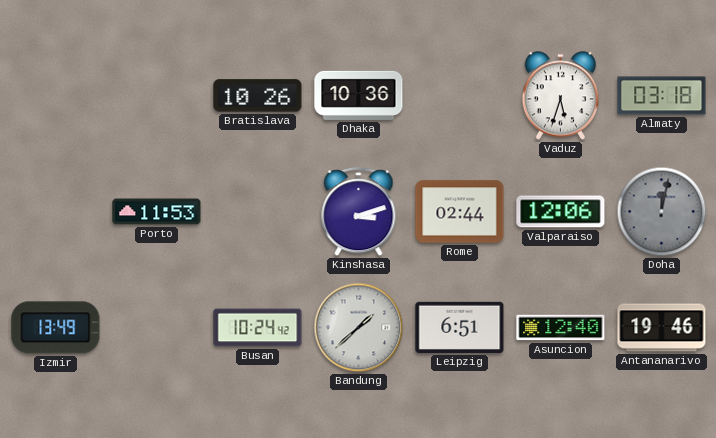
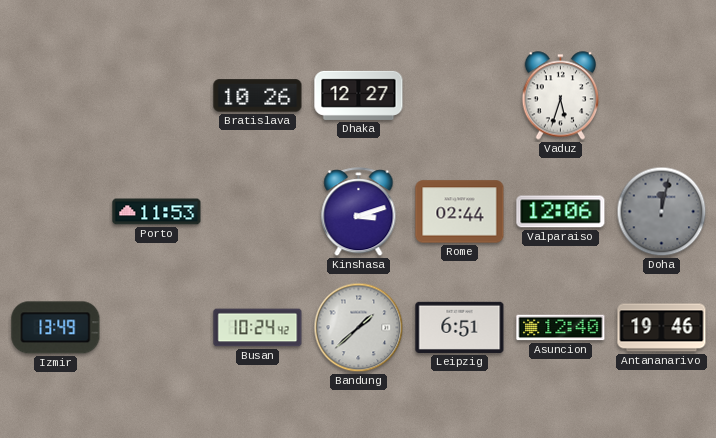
Dhaka: 10:36 -> 12:27
Almaty: 03:18 -> none
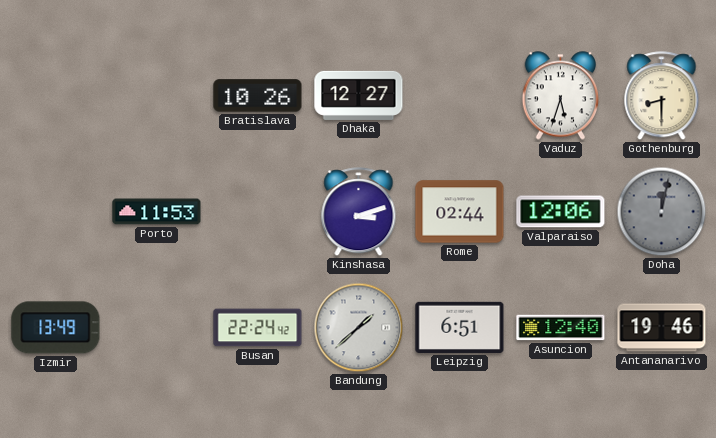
Gothenburg: none -> 8:30
Busan: 10:24 -> 22:24
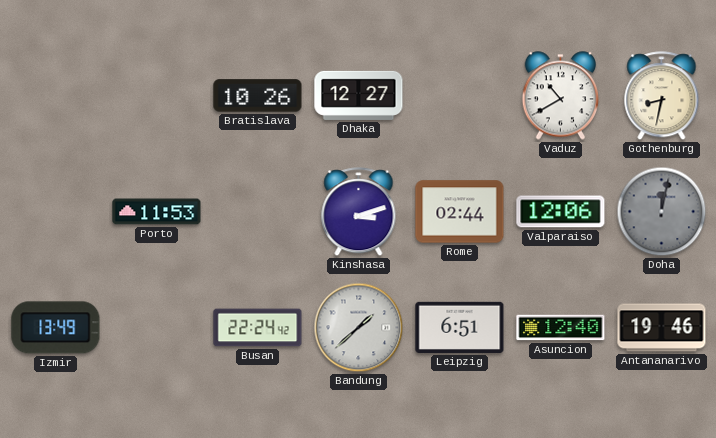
Vaduz: 5:33 -> 10:40
Gothenburg: 8:30 -> 8:32
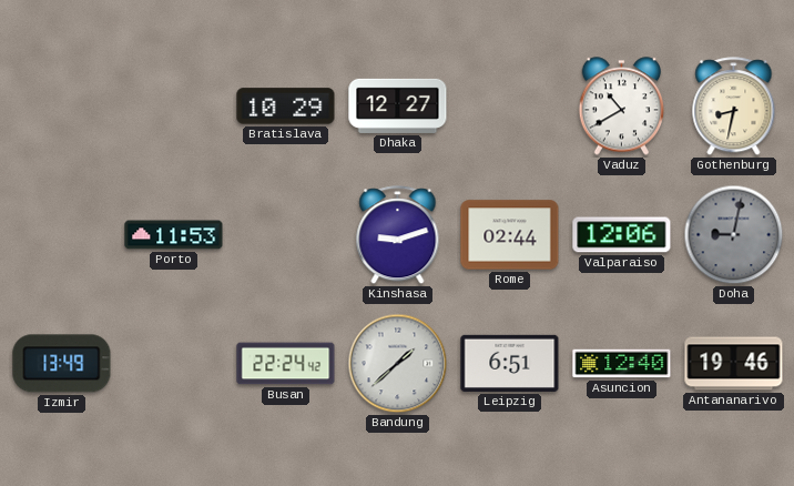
Bratislava: 10:26 -> 10:29
Kinshasa: 3:12 -> 9:12
Doha: 12:02 -> 9:02
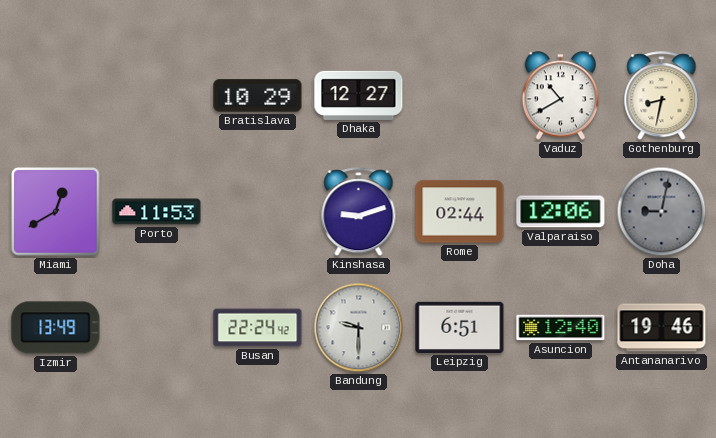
Miami: none -> 12:40
Bandung: 1:38 -> 9:30
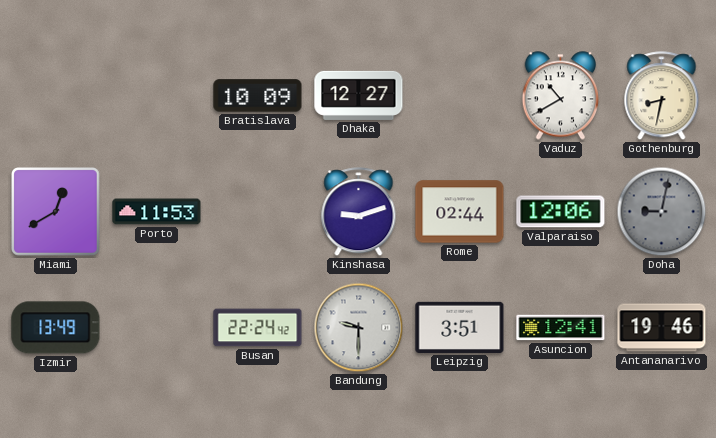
Bratislava: 10:29 -> 10:09
Leipzig: 6:51 -> 3:51
Asuncion: 12:40 -> 12:41
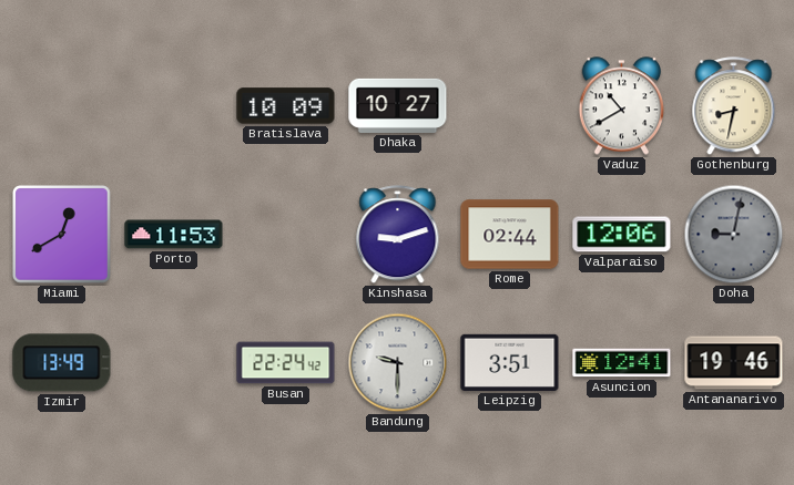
Dhaka: 12:27 -> 10:27
